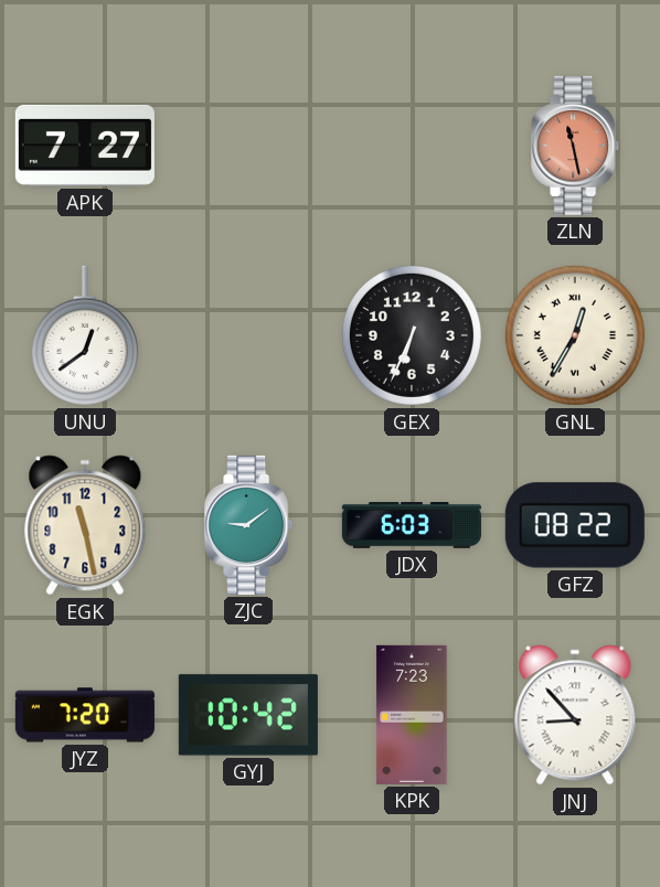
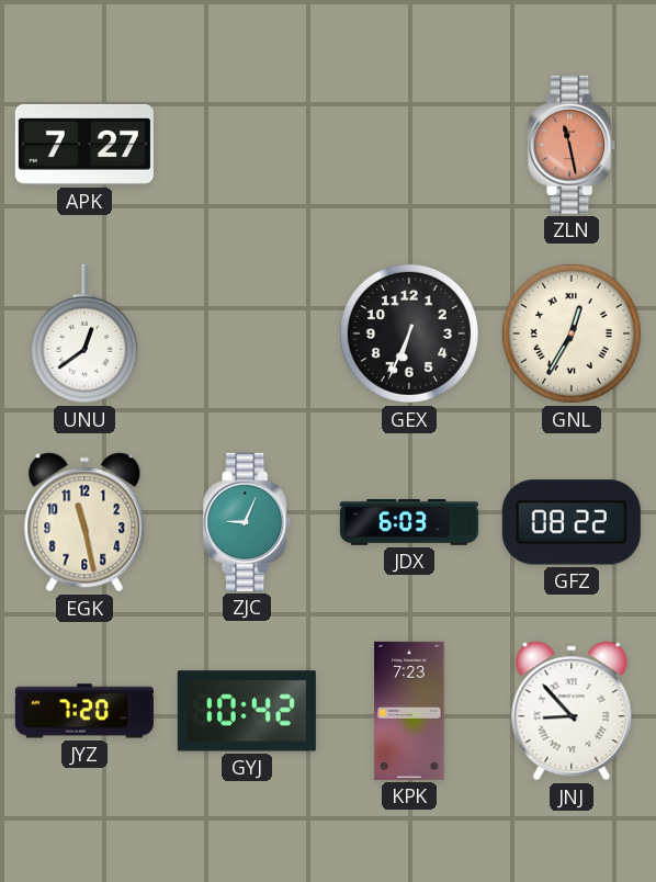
ZJC: 9:09 -> 9:04
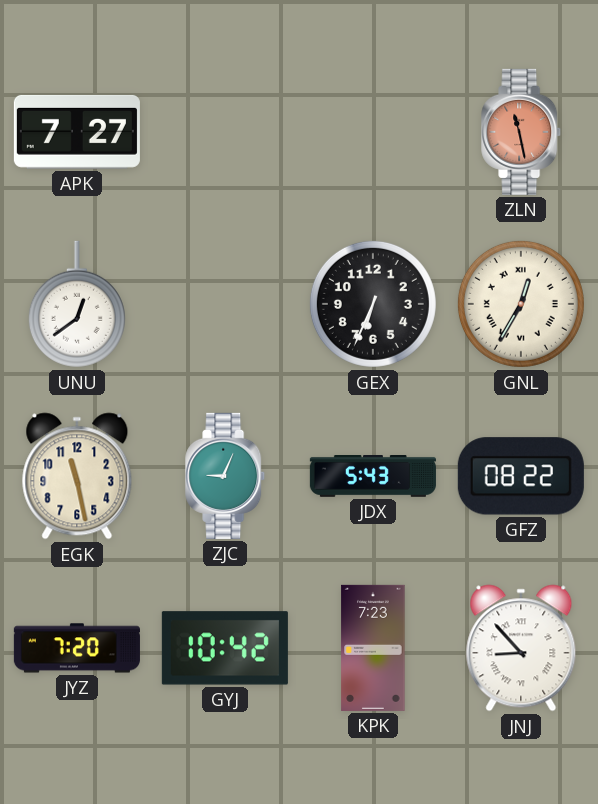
JDX: 6:03 -> 5:43
